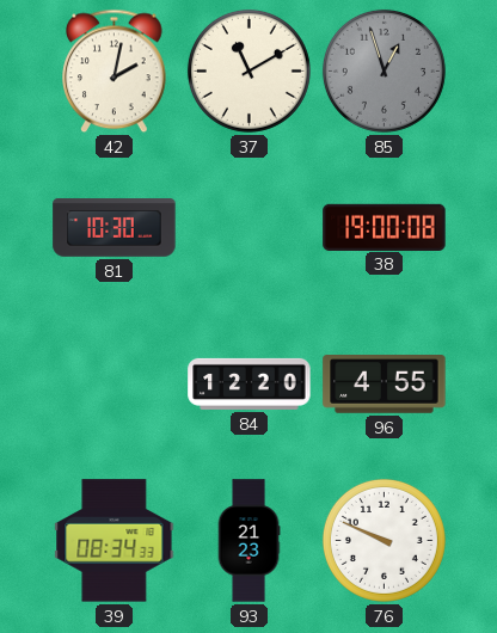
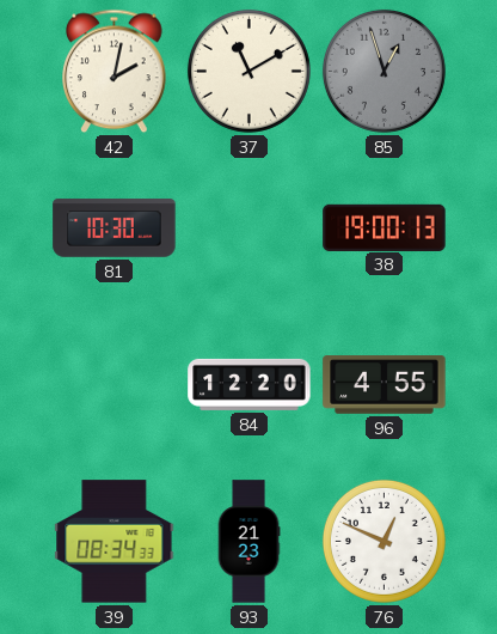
38: 19:00:08 -> 19:00:13
76: 9:49 -> 12:49
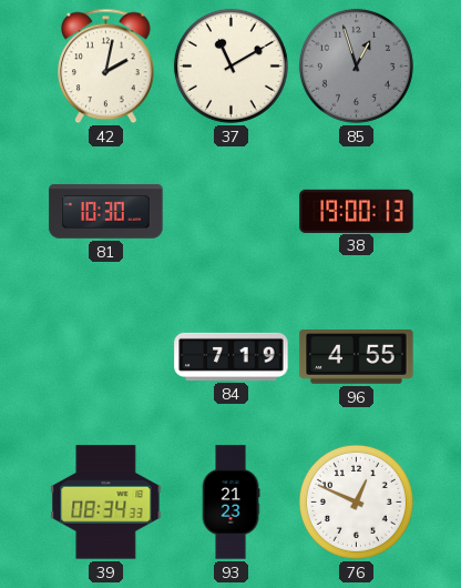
84: 12:20 -> 7:19
